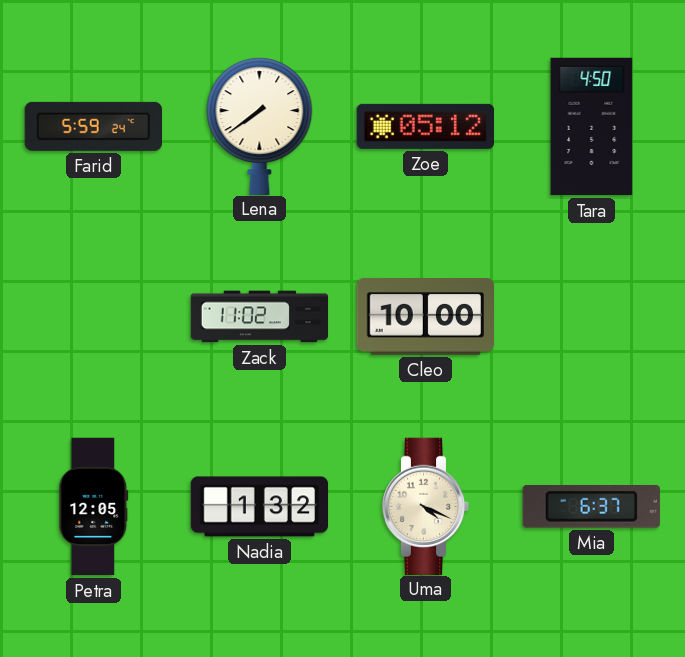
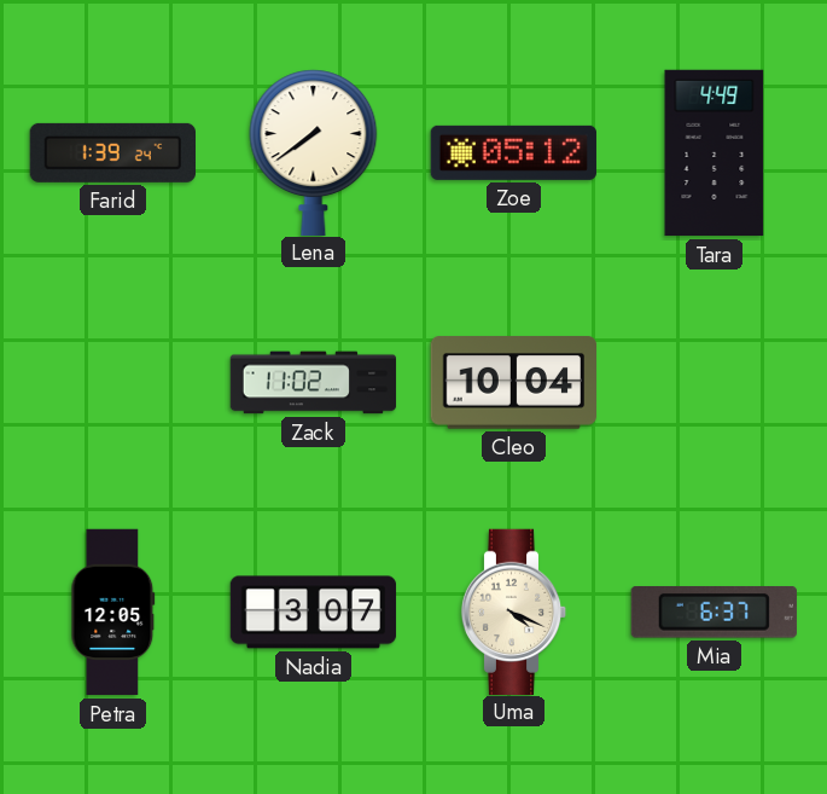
Farid: 5:59 -> 1:39
Tara: 4:50 -> 4:49
Cleo: 10:00 -> 10:04
Nadia: 1:32 -> 3:07
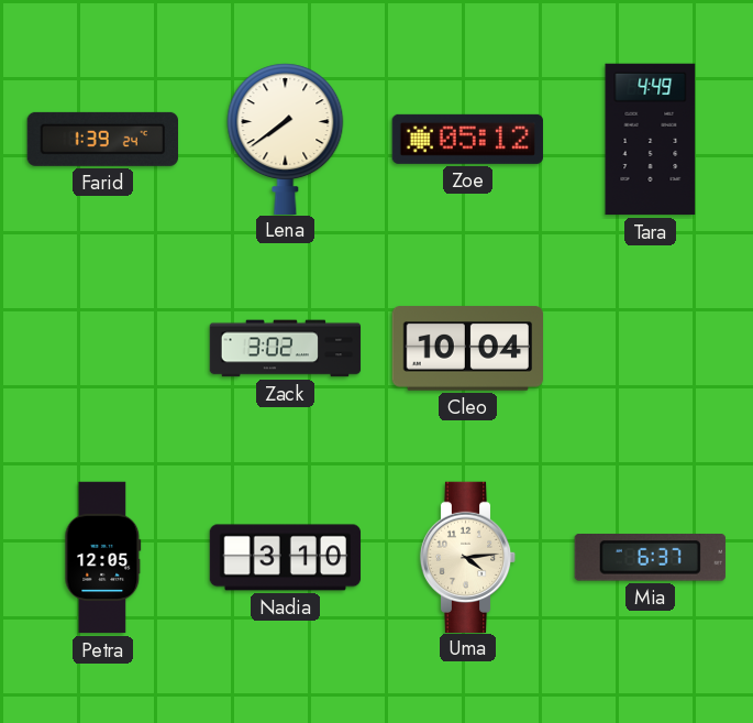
Zack: 11:02 -> 3:02
Nadia: 3:07 -> 3:10
Uma: 4:19 -> 4:14
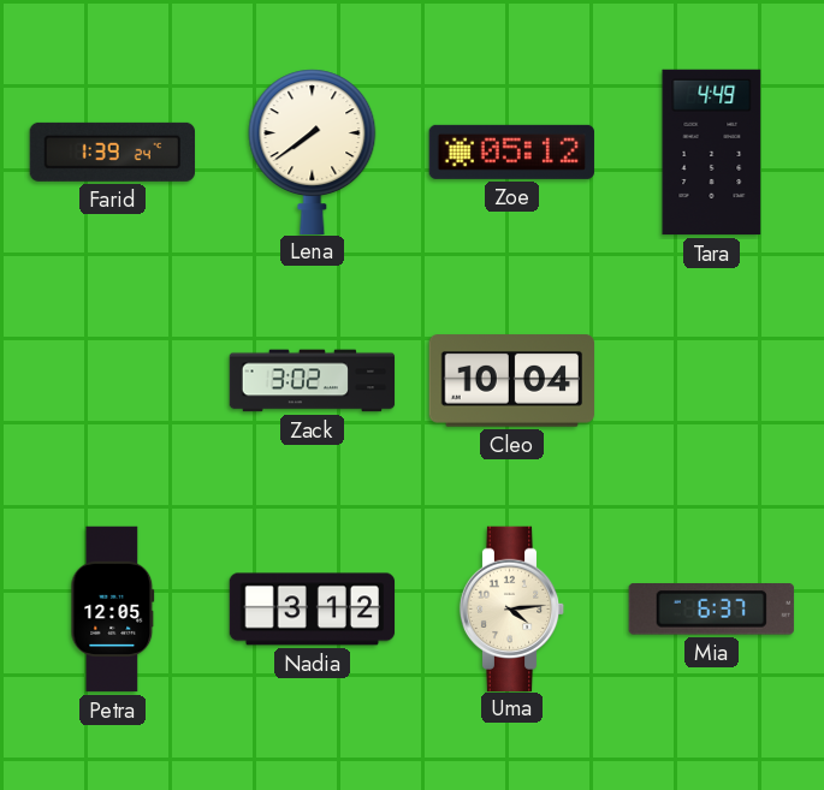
Nadia: 3:10 -> 3:12
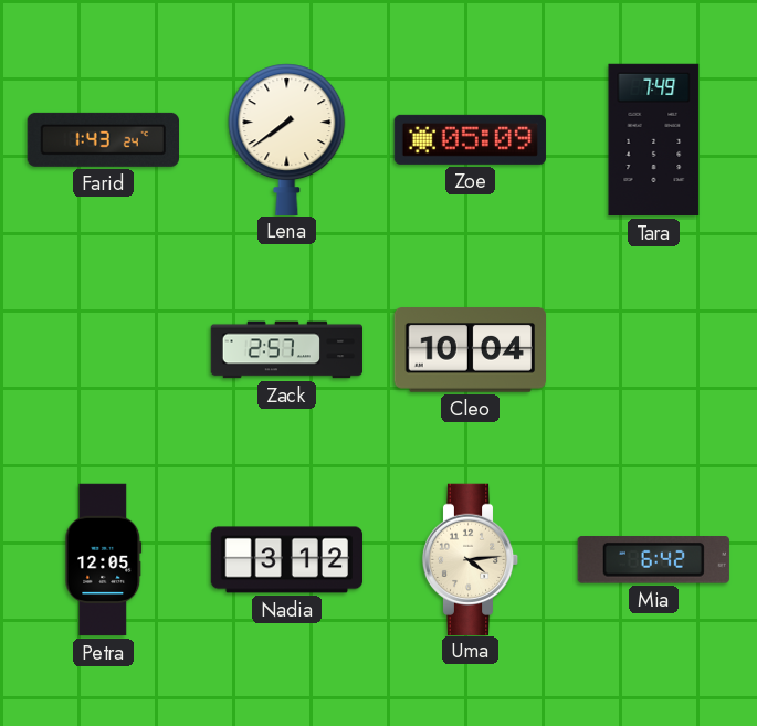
Farid: 1:39 -> 1:43
Zoe: 05:12 -> 05:09
Tara: 4:49 -> 7:49
Zack: 3:02 -> 2:57
Mia: 6:37 -> 6:42
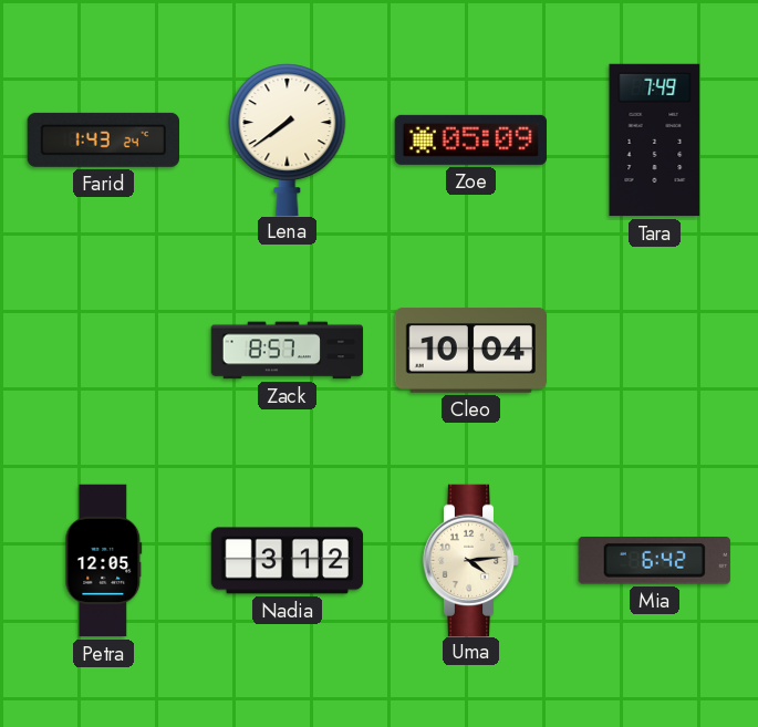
Zack: 2:57 -> 8:57
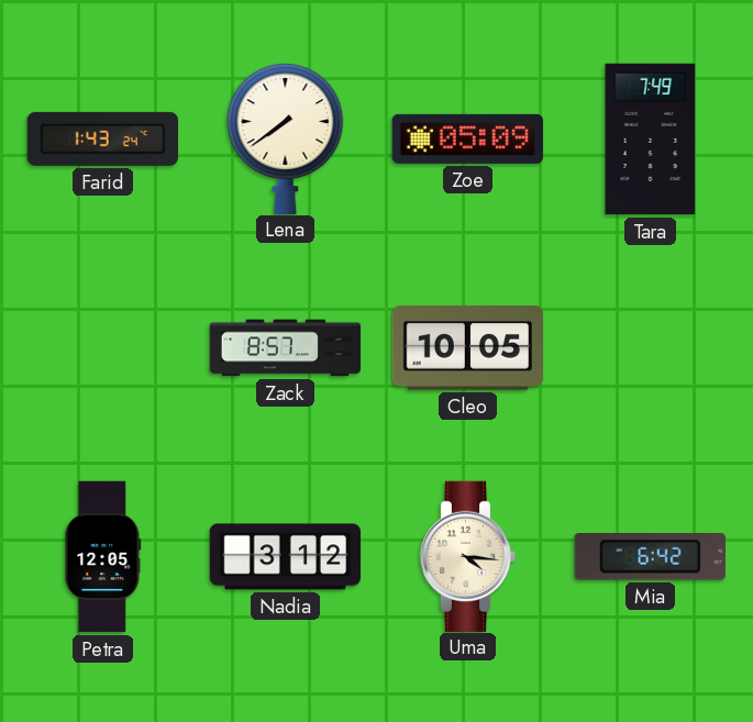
Cleo: 10:04 -> 10:05
Uma: 4:14 -> 4:16
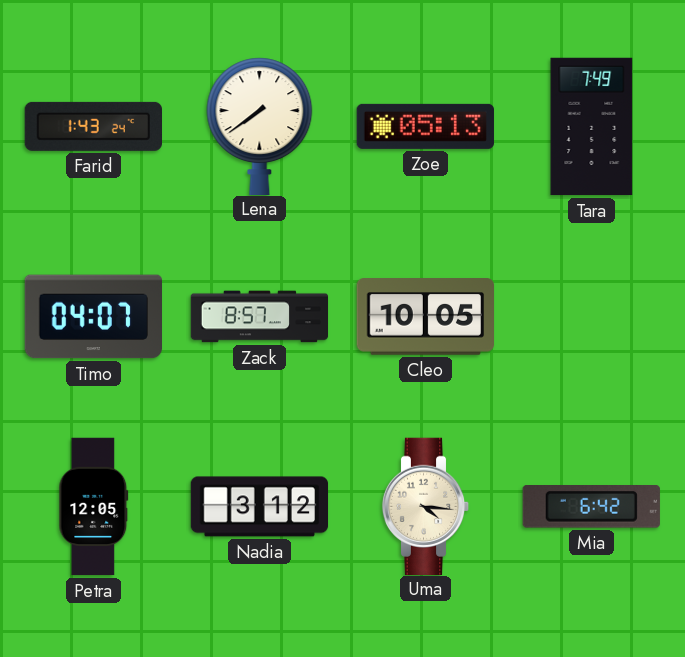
Zoe: 05:09 -> 05:13
Timo: none -> 04:07
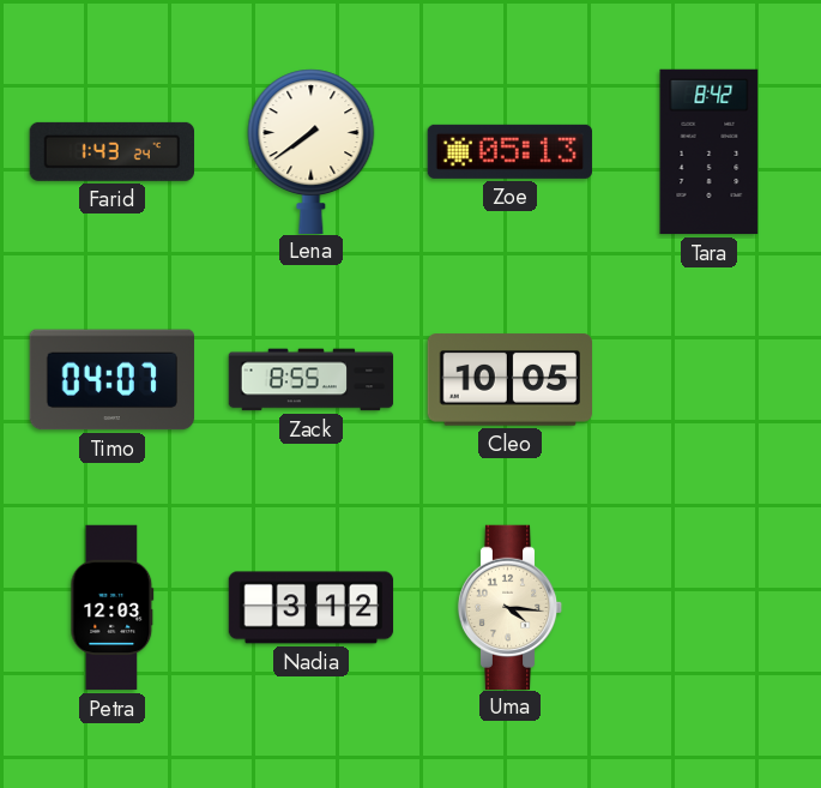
Tara: 7:49 -> 8:42
Zack: 8:57 -> 8:55
Petra: 12:05 -> 12:03
Mia: 6:42 -> none
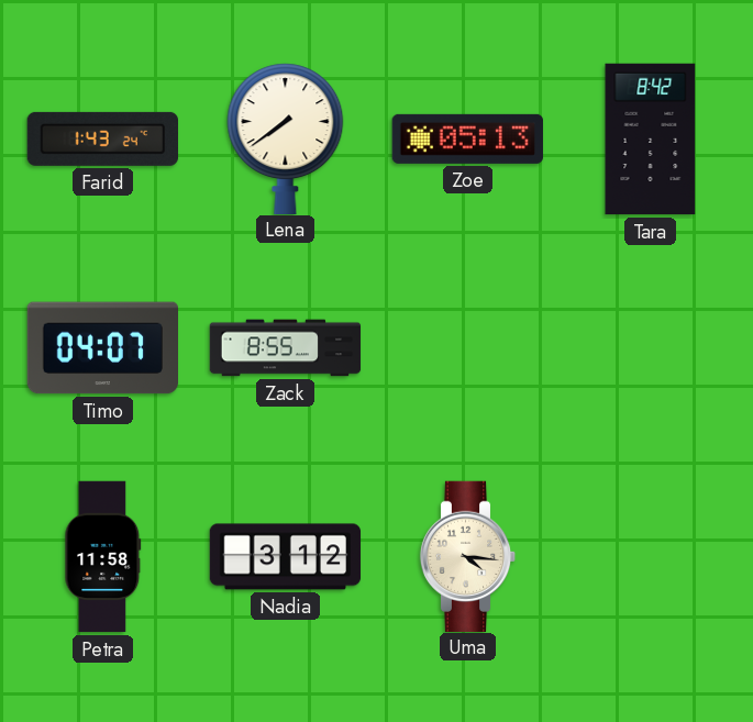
Cleo: 10:05 -> none
Petra: 12:03 -> 11:58
